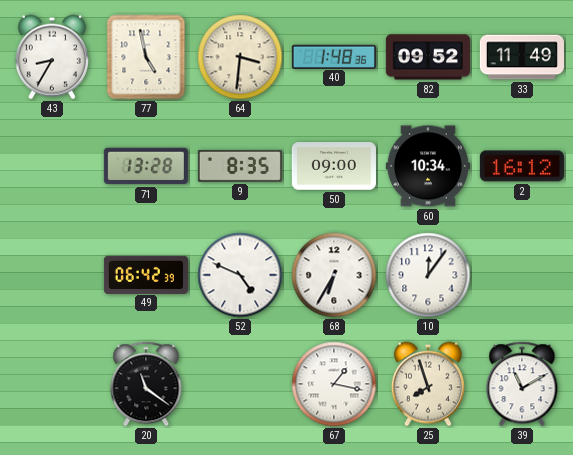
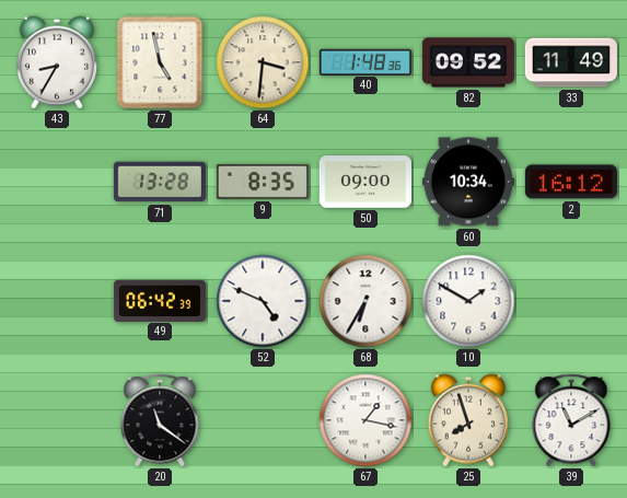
10: 12:06 -> 1:50
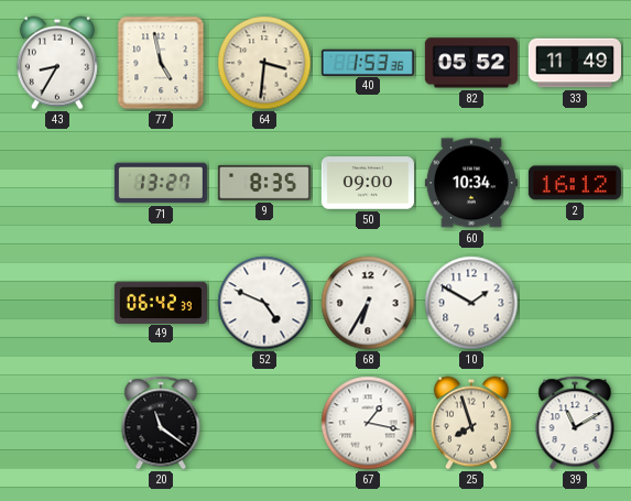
40: 1:48 -> 1:53
82: 09:52 -> 05:52
71: 13:28 -> 13:27
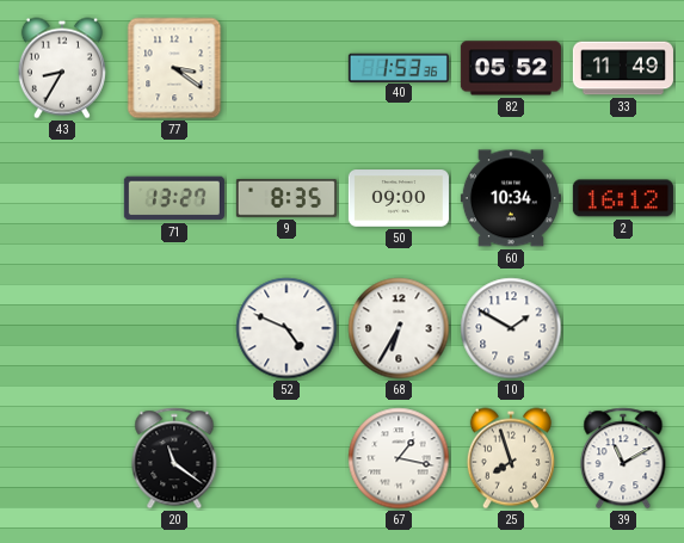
77: 4:58 -> 3:21
64: 3:31 -> none
49: 06:42 -> none
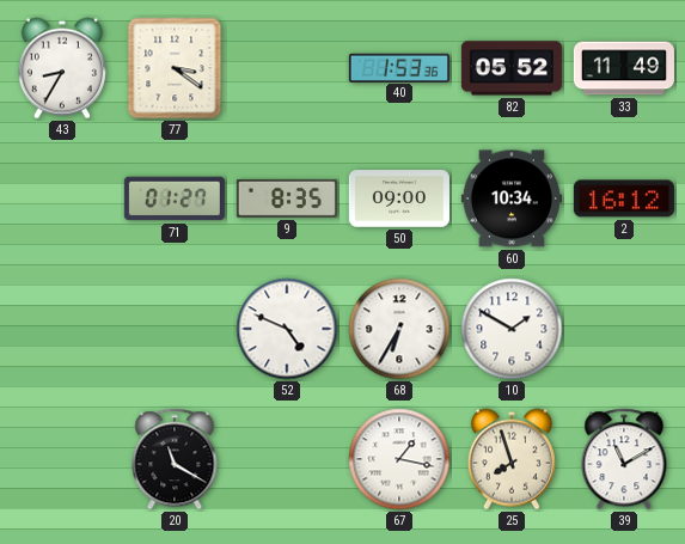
71: 13:27 -> 01:27
20: 11:21 -> 11:20
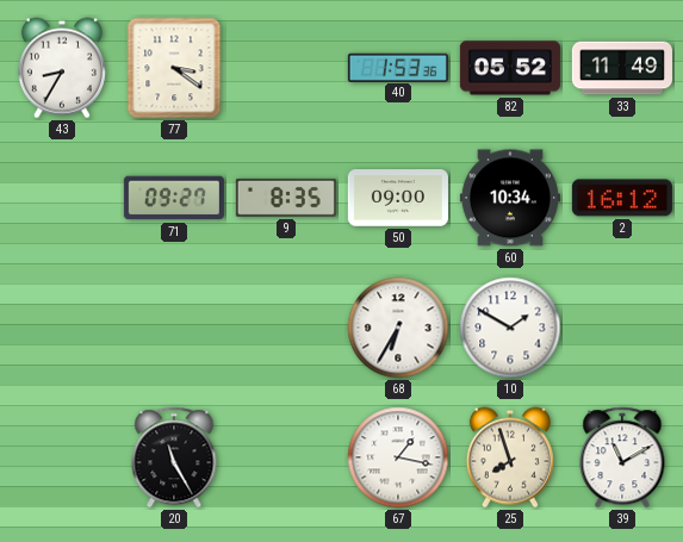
71: 01:27 -> 09:27
52: 4:49 -> none
20: 11:20 -> 11:25
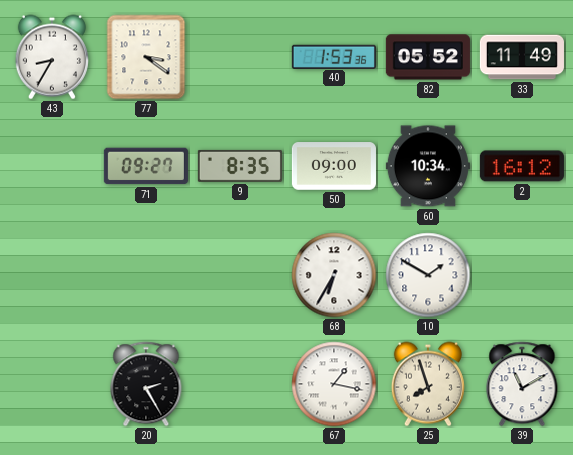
20: 11:25 -> 2:25
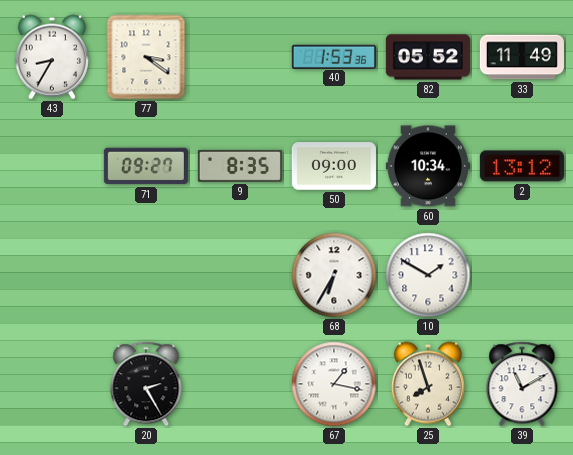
2: 16:12 -> 13:12
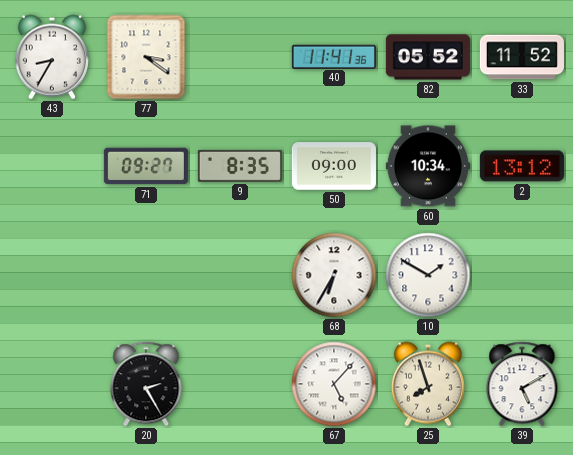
40: 1:53 -> 11:41
33: 11:49 -> 11:52
67: 1:17 -> 5:07
39: 11:10 -> 5:10
